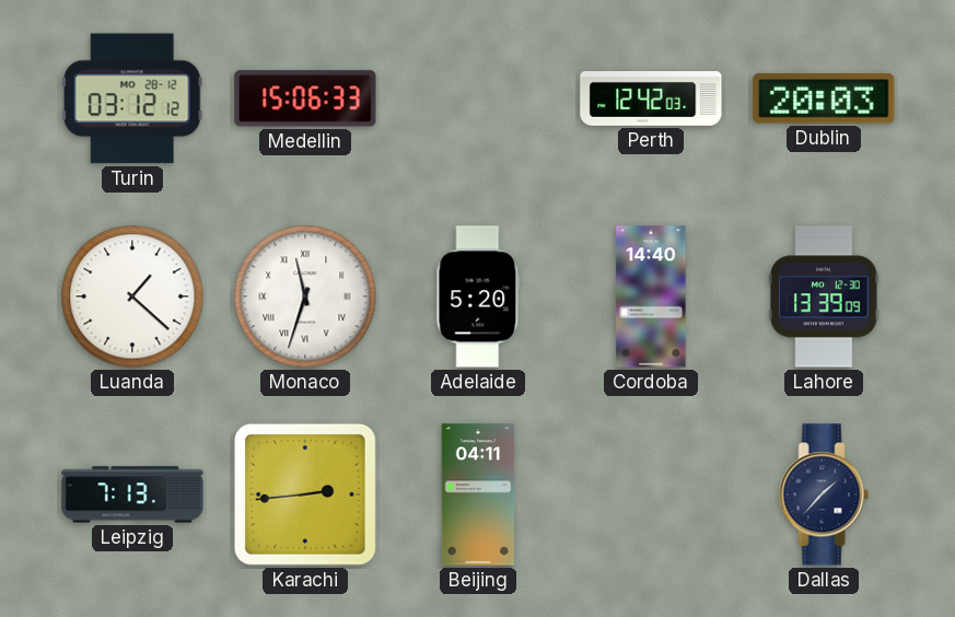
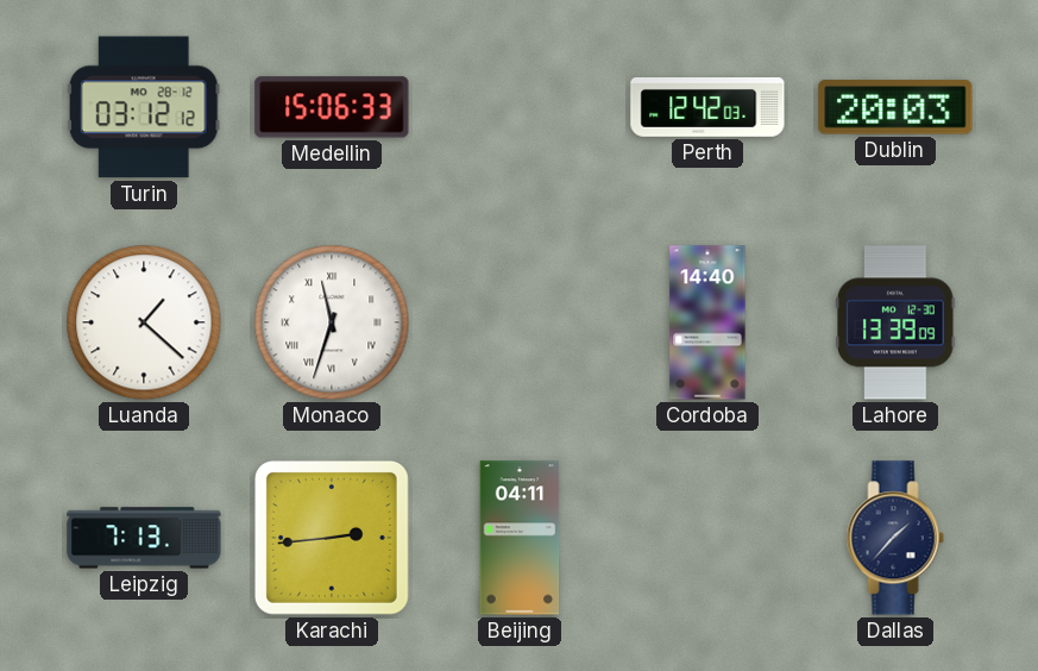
Adelaide: 5:20 -> none
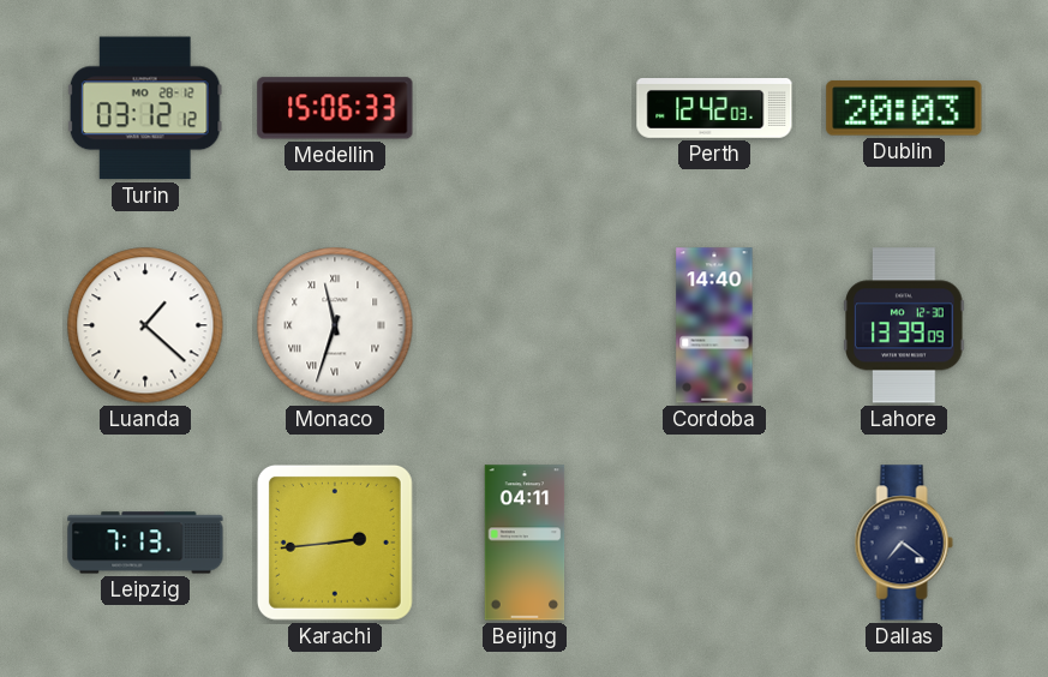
Dallas: 1:37 -> 7:21
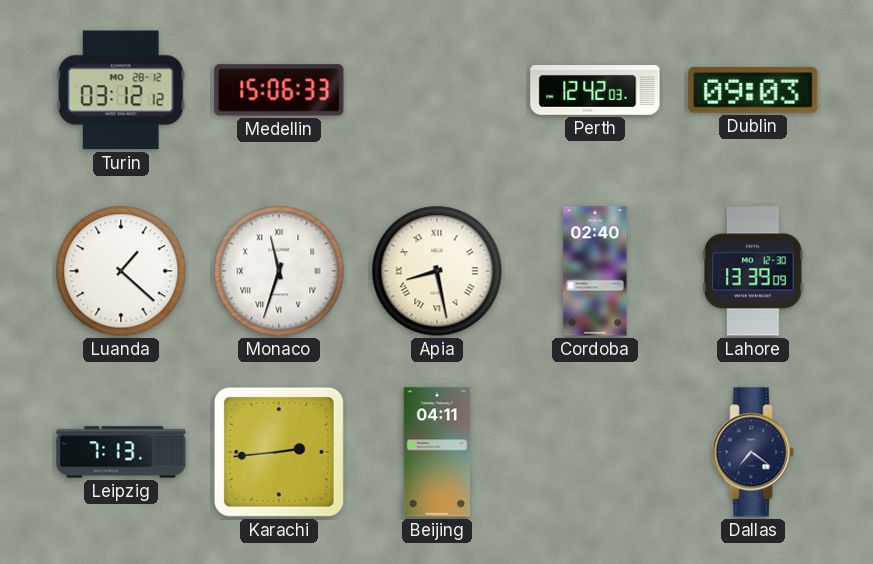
Dublin: 20:03 -> 09:03
Apia: none -> 8:28
Cordoba: 14:40 -> 02:40
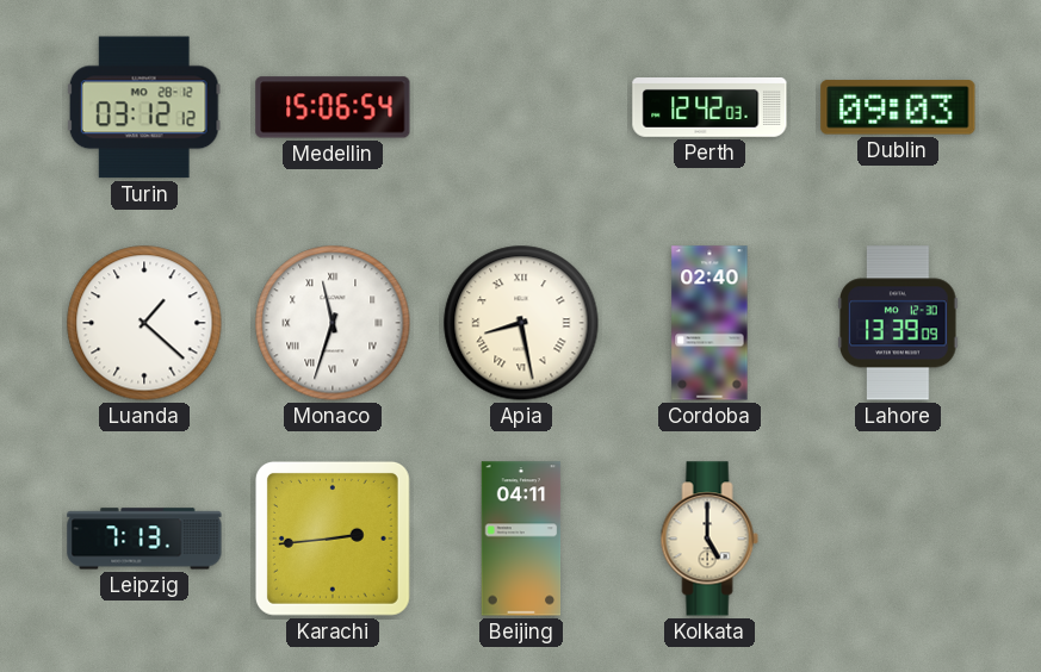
Medellin: 15:06:33 -> 15:06:54
Kolkata: none -> 5:00
Dallas: 7:21 -> none
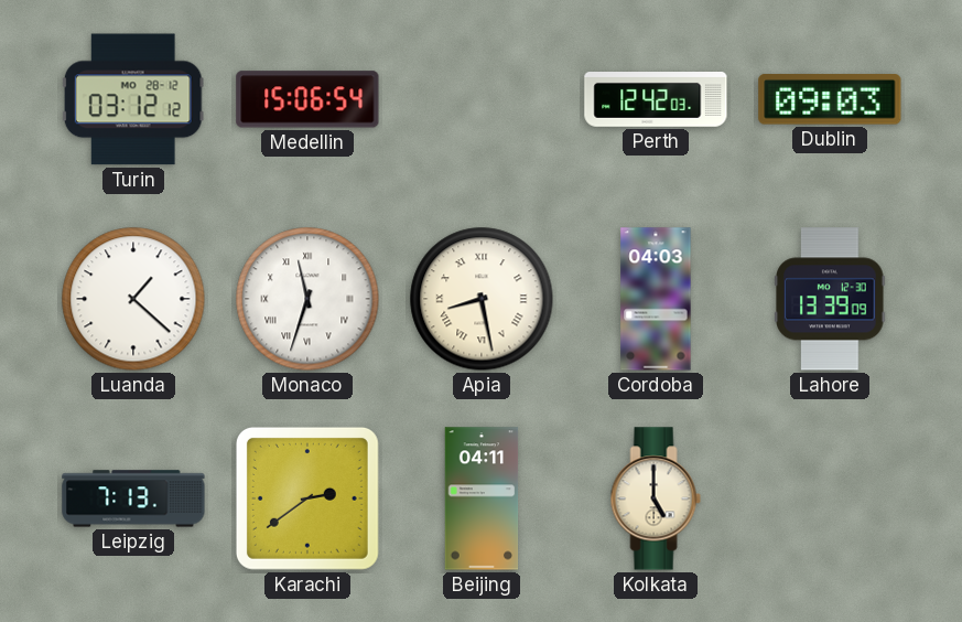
Cordoba: 02:40 -> 04:03
Karachi: 2:44 -> 2:39
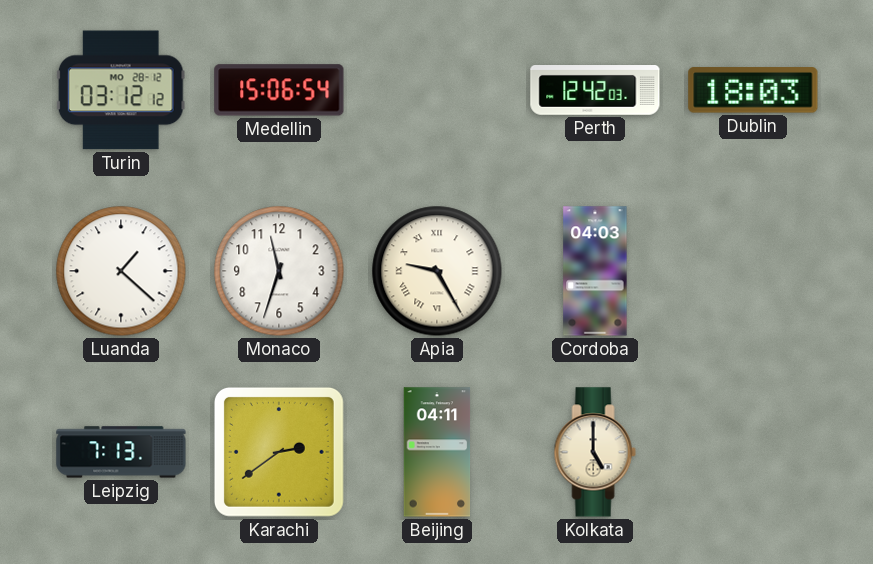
Dublin: 09:03 -> 18:03
Monaco numerals: Roman -> Arabic
Apia: 8:28 -> 9:25
Lahore: 13:39 -> none
